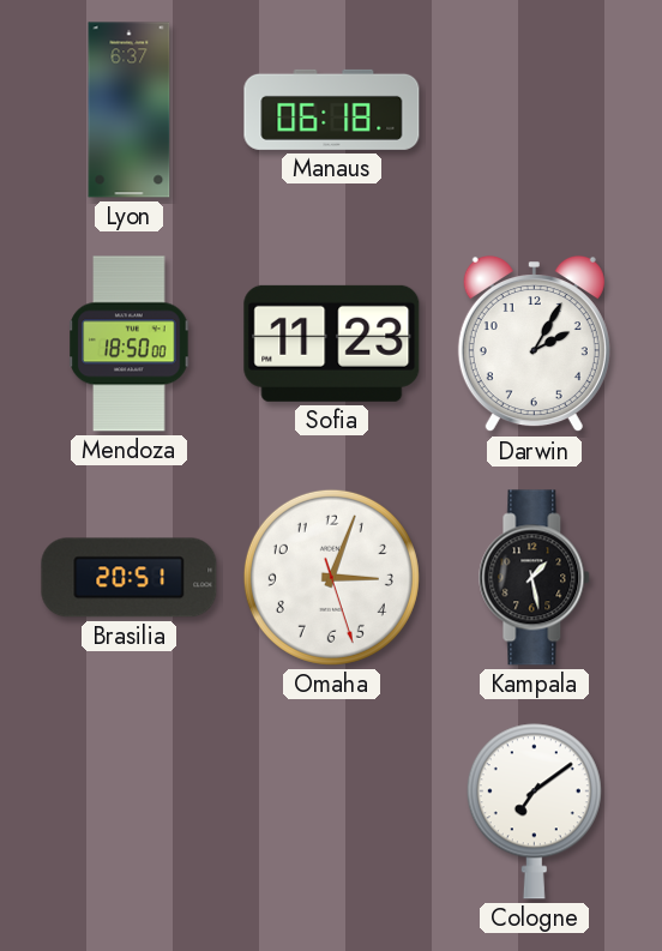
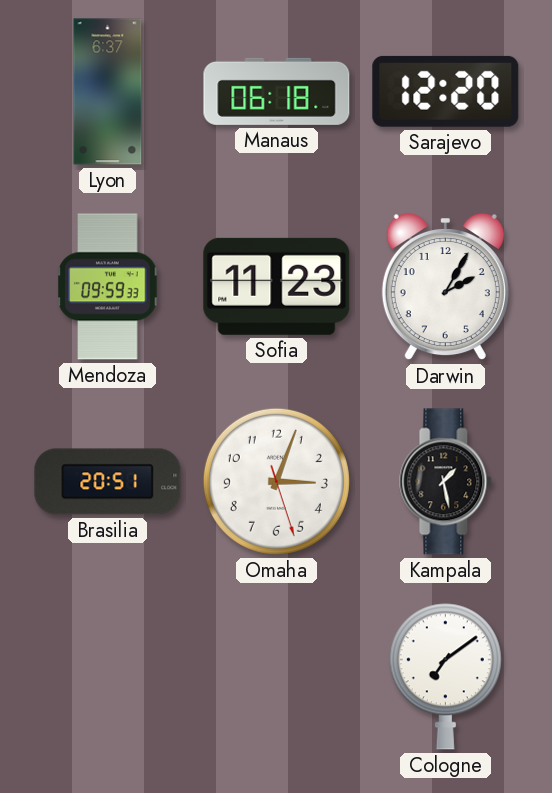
Sarajevo: none -> 12:20
Mendoza: 18:50 -> 09:59
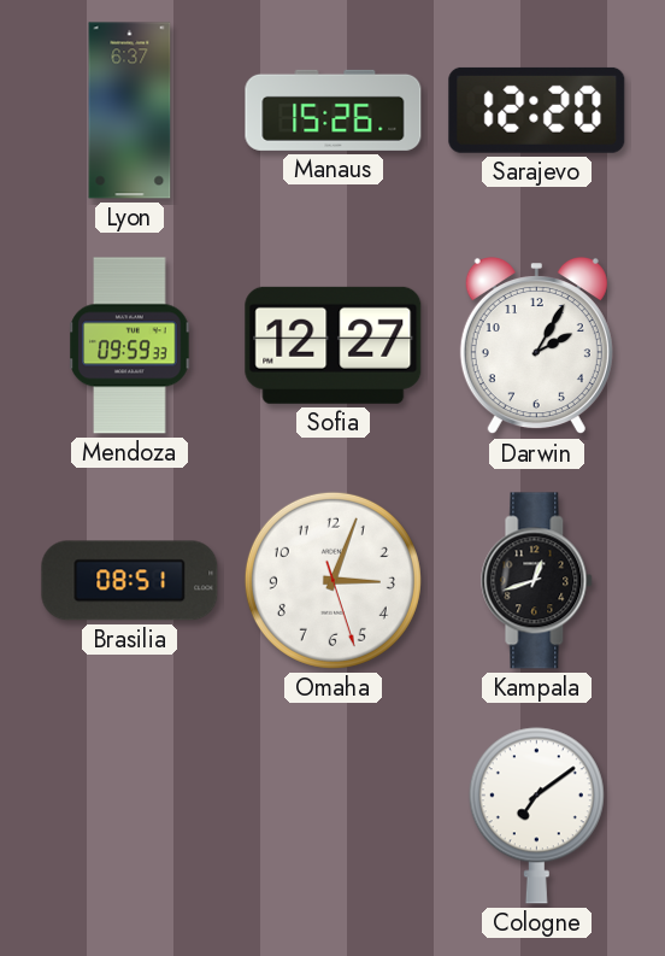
Manaus: 06:18 -> 15:26
Sofia: 11:23 -> 12:27
Brasilia: 20:51 -> 08:51
Kampala: 1:28 -> 12:42
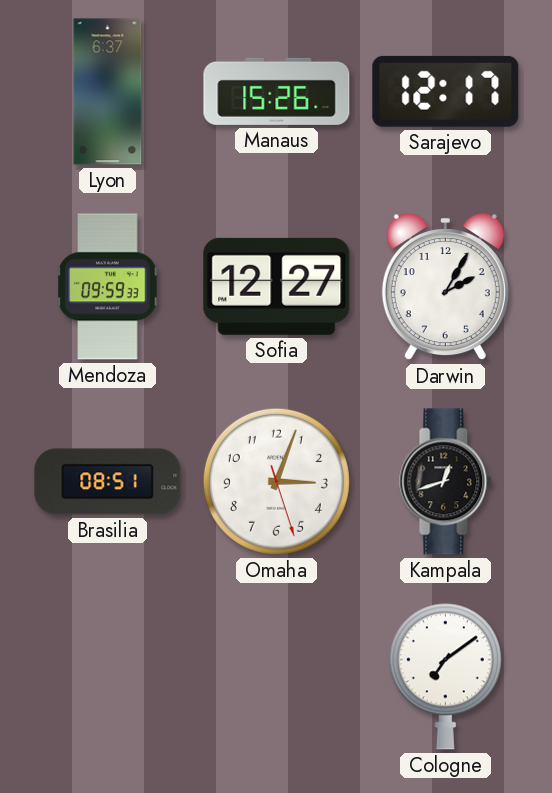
Sarajevo: 12:20 -> 12:17
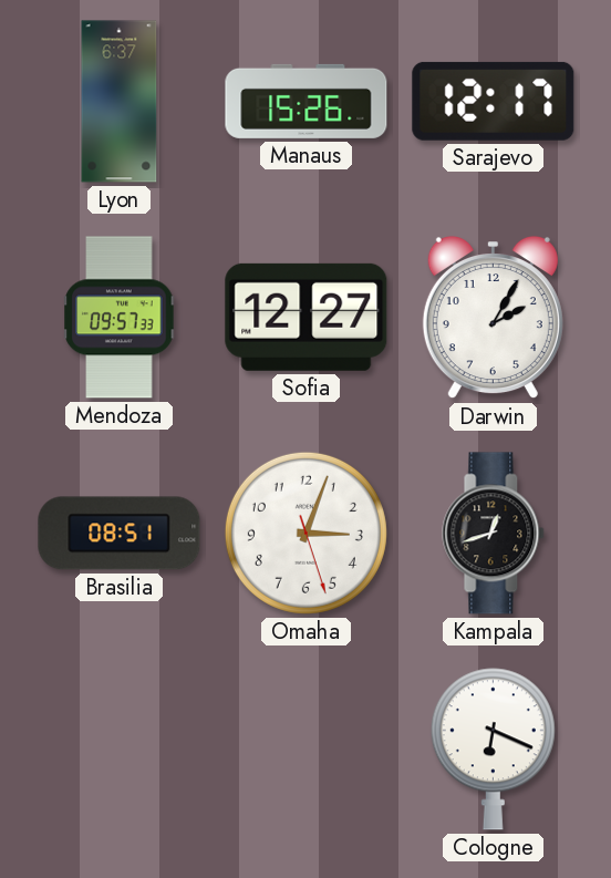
Mendoza: 09:59 -> 09:57
Cologne: 7:09 -> 6:19
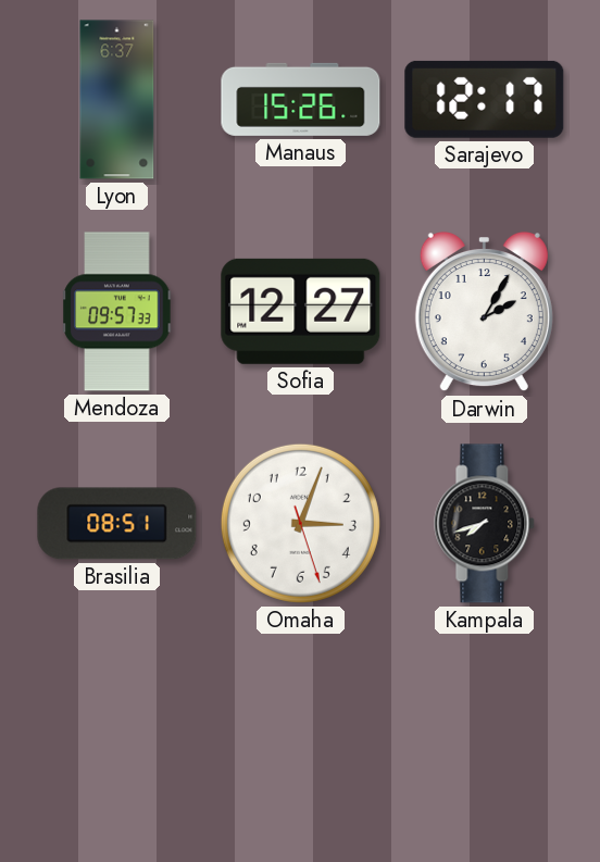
Kampala: 12:42 -> 7:42
Cologne: 6:19 -> none
